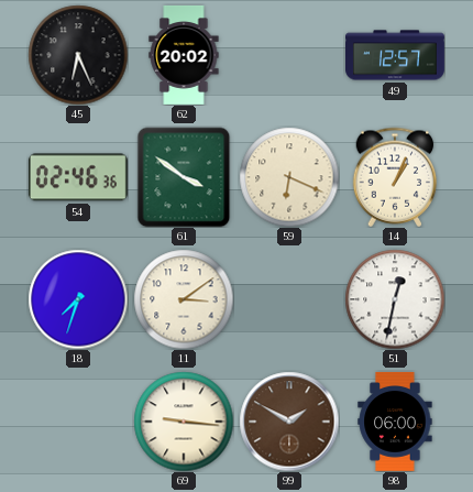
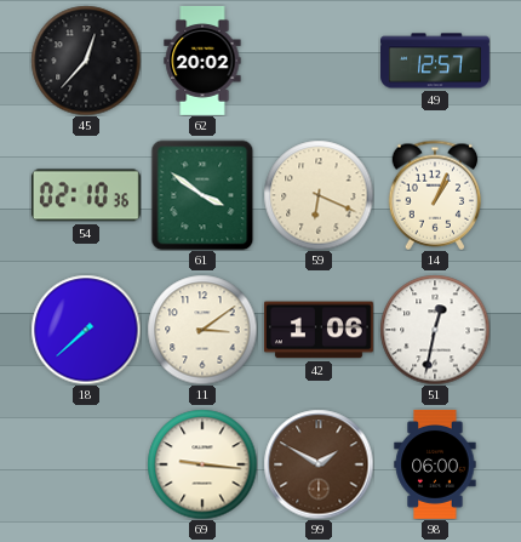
45: 6:26 -> 12:37
54: 02:46 -> 02:10
18: 7:33 -> 7:38
42: none -> 1:06
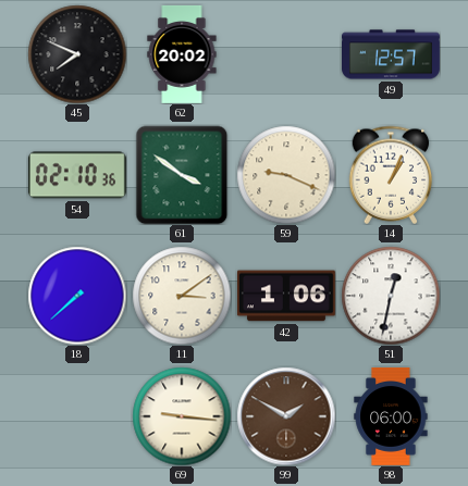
45: 12:37 -> 7:49
59: 6:19 -> 9:19
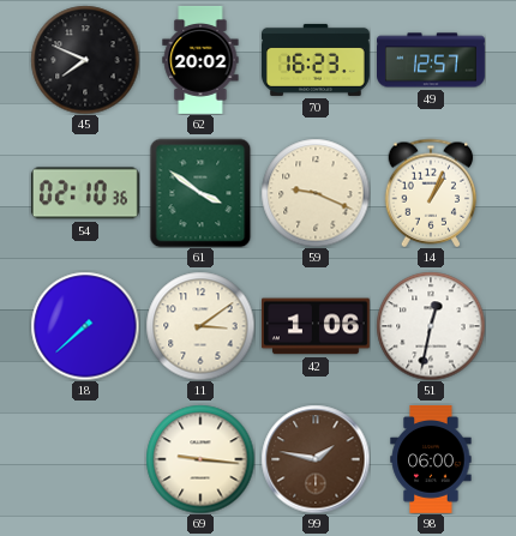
70: none -> 16:23
99: 1:50 -> 1:47
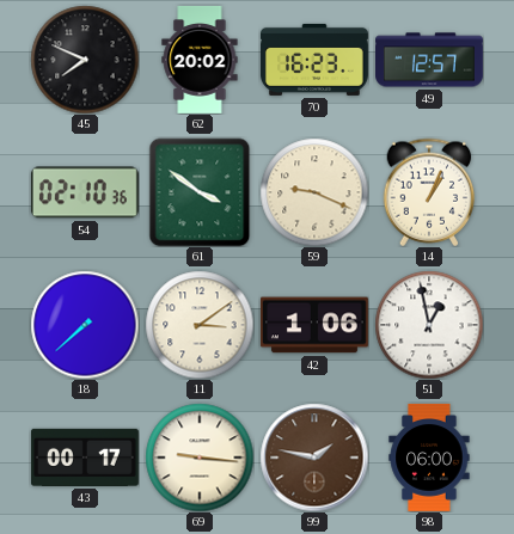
51: 12:32 -> 12:58
43: none -> 00:17
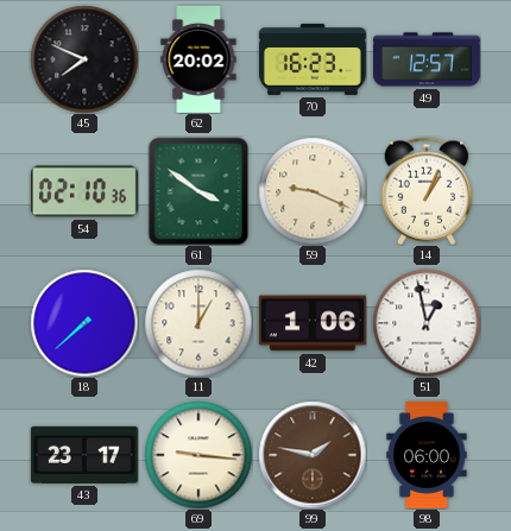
11: 3:09 -> 1:00
43: 00:17 -> 23:17
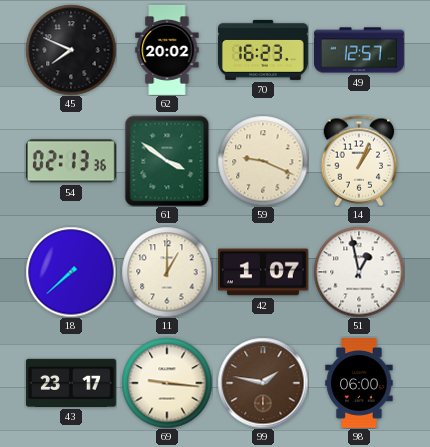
54: 02:10 -> 02:13
42: 1:06 -> 1:07
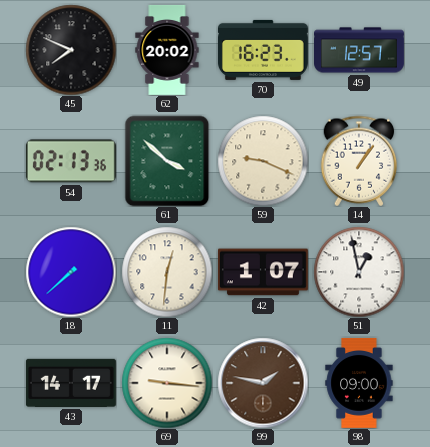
61: 3:51 -> 3:52
14: 1:04 -> 1:06
11: 1:00 -> 12:31
43: 23:17 -> 14:17
98: 06:00 -> 09:00
